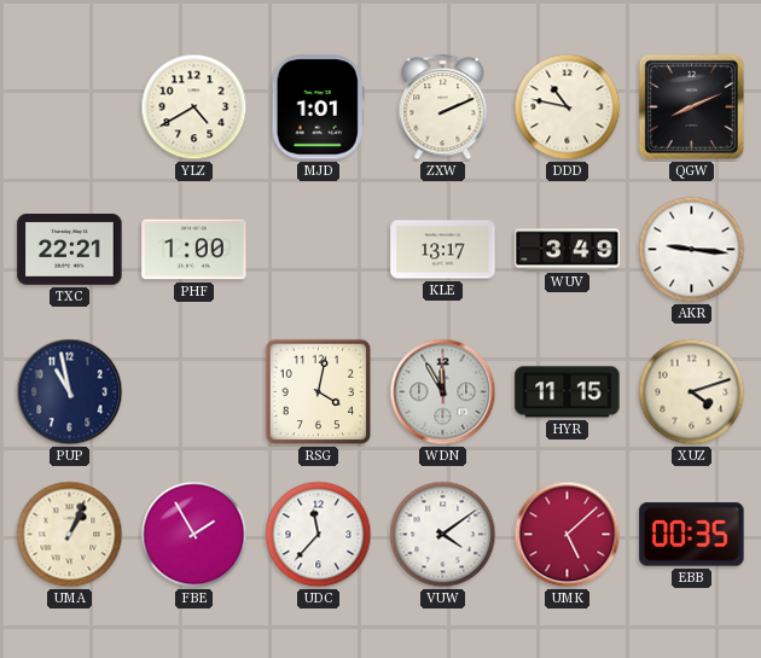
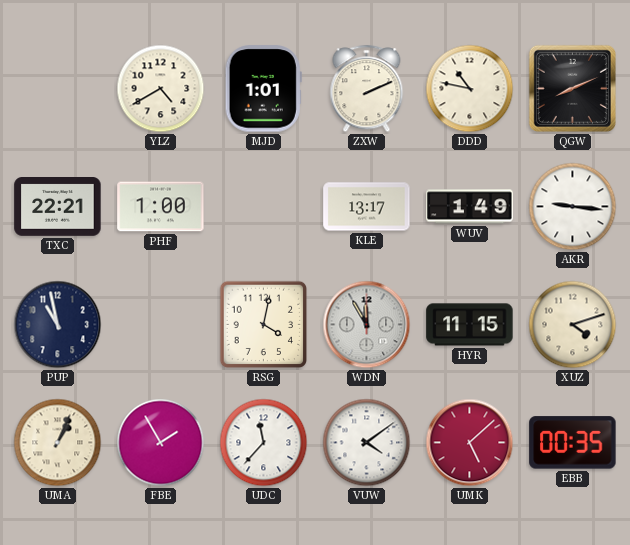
WUV: 3:49 -> 1:49
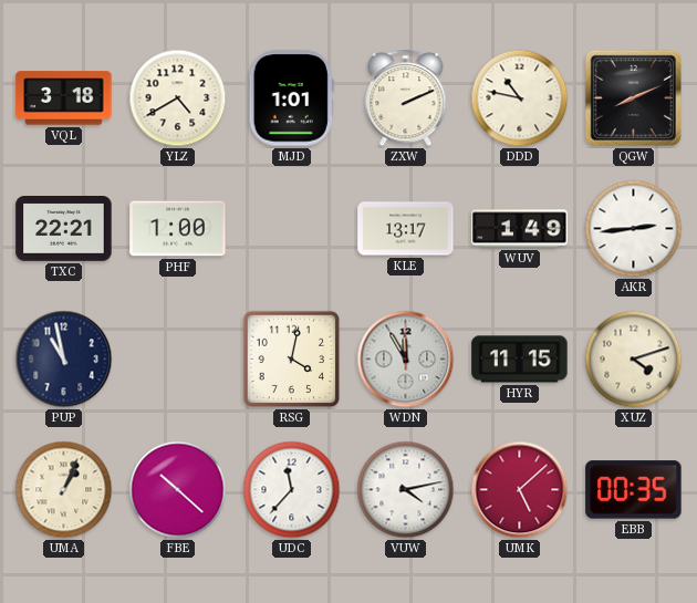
VQL: none -> 3:18
AKR: 9:16 -> 2:44
FBE: 1:55 -> 10:22
VUW: 4:09 -> 4:13
